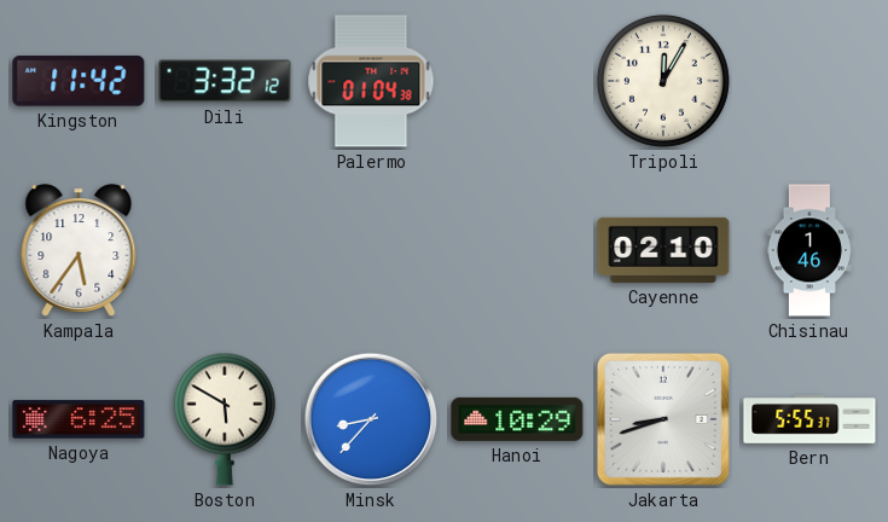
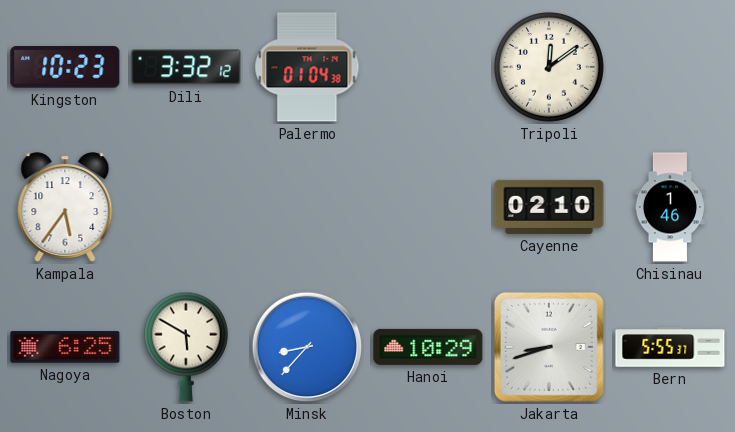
Kingston: 11:42 -> 10:23
Tripoli: 12:05 -> 12:09
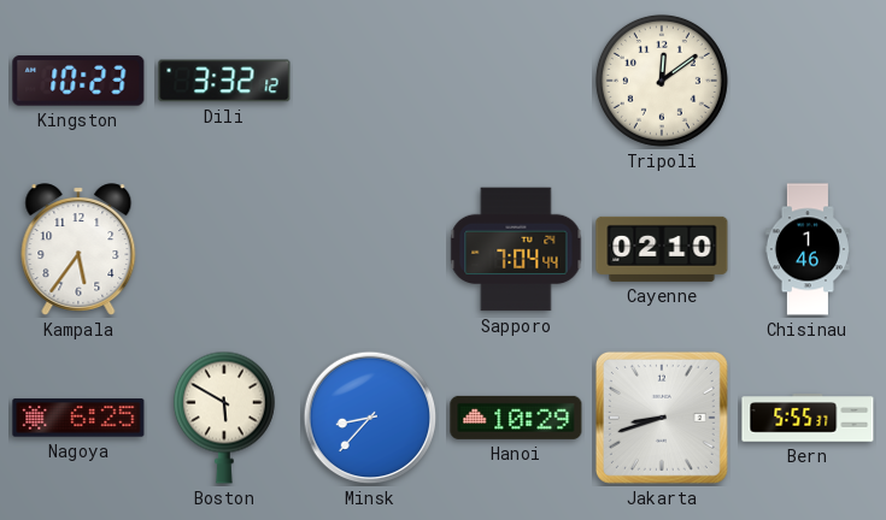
Palermo: 01:04 -> none
Sapporo: none -> 7:04
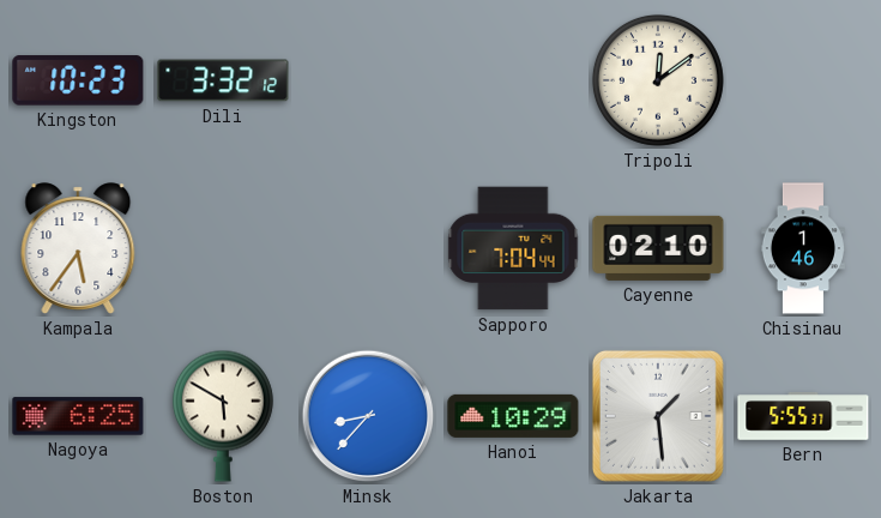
Jakarta: 8:42 -> 1:29
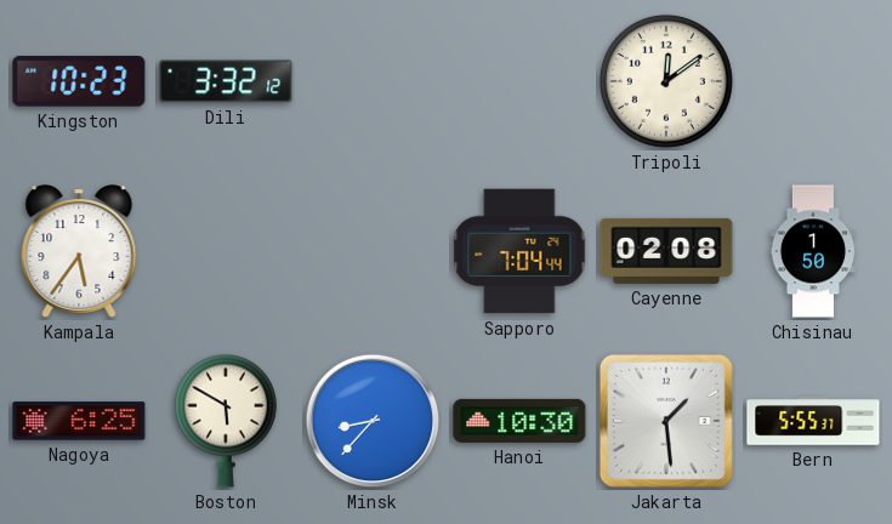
Cayenne: 02:10 -> 02:08
Chisinau: 1:46 -> 1:50
Hanoi: 10:29 -> 10:30
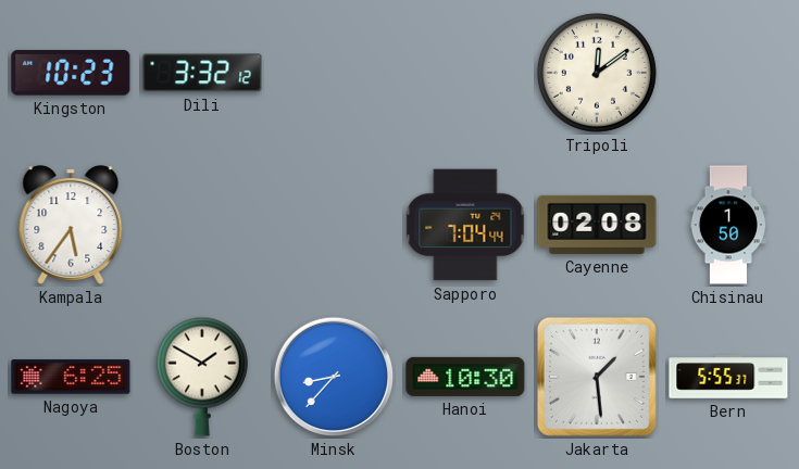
Boston: 5:50 -> 1:50
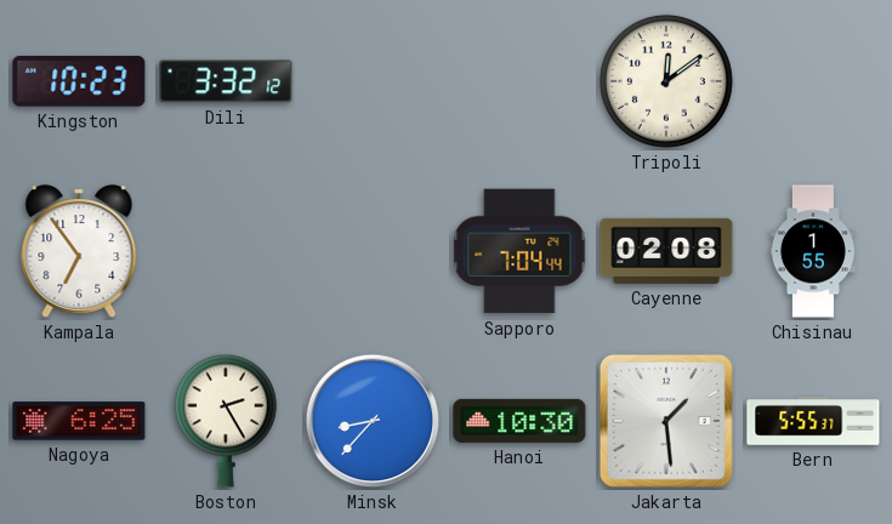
Kampala: 5:36 -> 6:54
Chisinau: 1:50 -> 1:55
Boston: 1:50 -> 2:25
